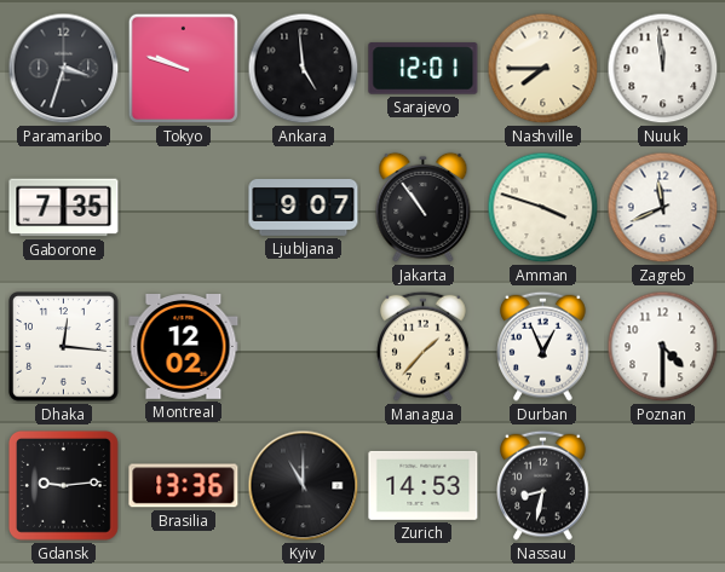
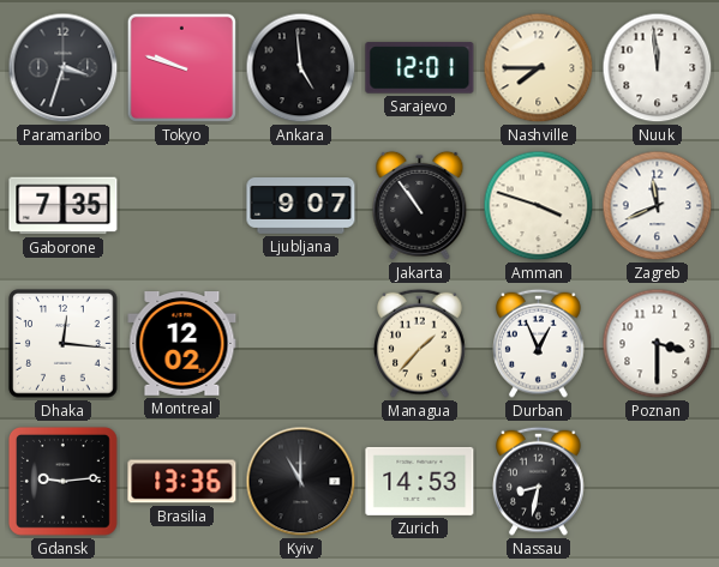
Poznan: 4:30 -> 3:30
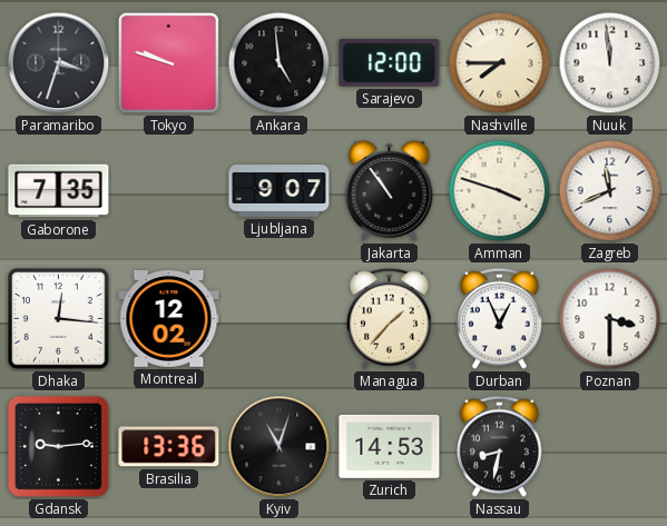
Sarajevo: 12:01 -> 12:00
Kyiv: 11:00 -> 11:03
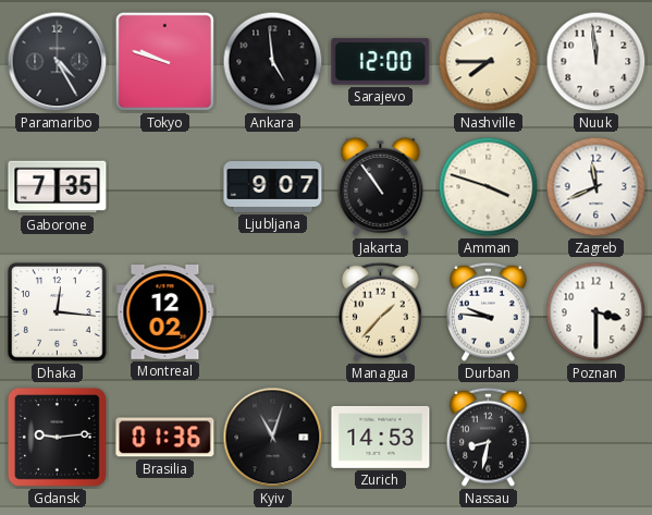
Paramaribo: 3:33 -> 4:25
Durban: 12:56 -> 9:46
Brasilia: 13:36 -> 01:36
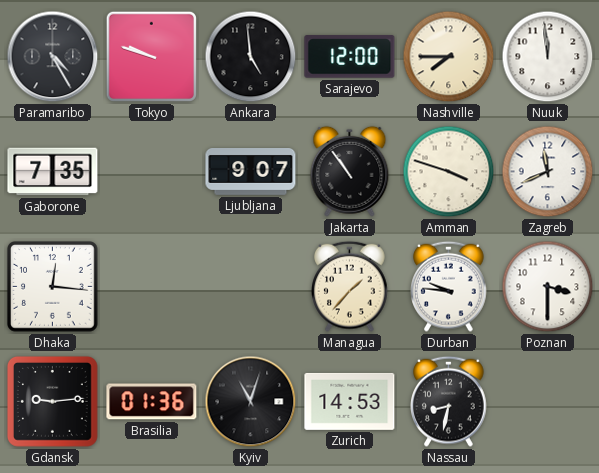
Montreal: 12:02 -> none
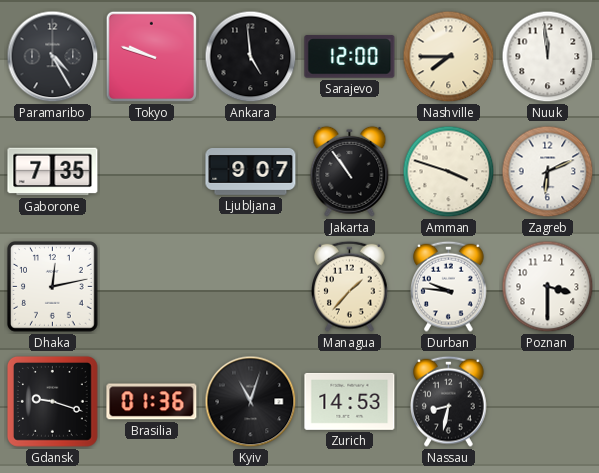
Zagreb: 11:41 -> 6:11
Dhaka: 12:16 -> 12:13
Gdansk: 9:14 -> 9:18
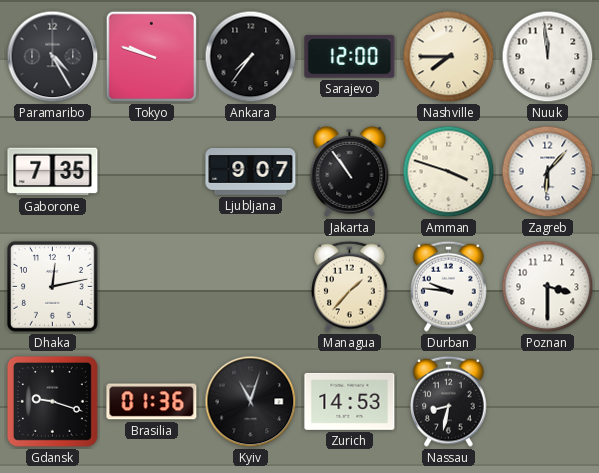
Ankara: 4:59 -> 7:36
Zagreb: 6:11 -> 6:07
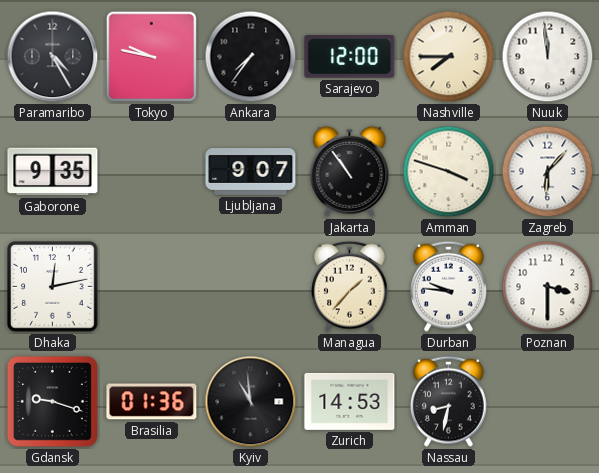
Tokyo: 9:48 -> 9:47
Gaborone: 7:35 -> 9:35
Kyiv: 11:03 -> 10:59
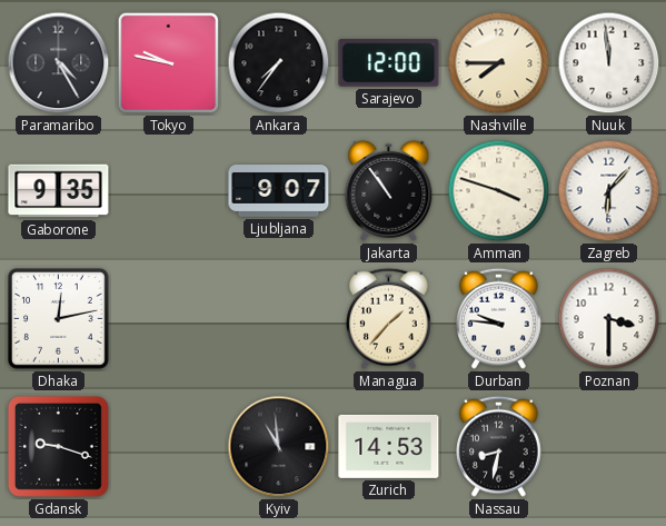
Brasilia: 01:36 -> none
